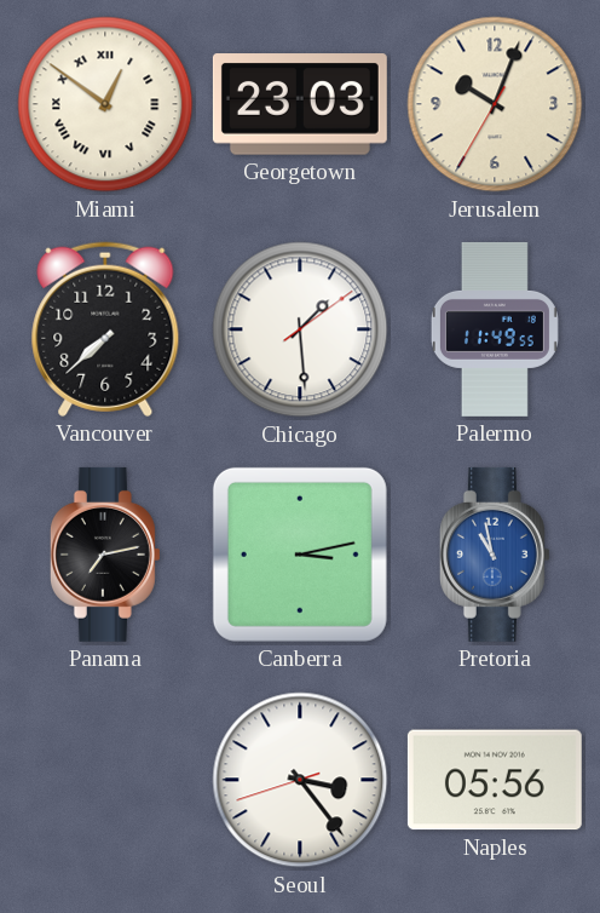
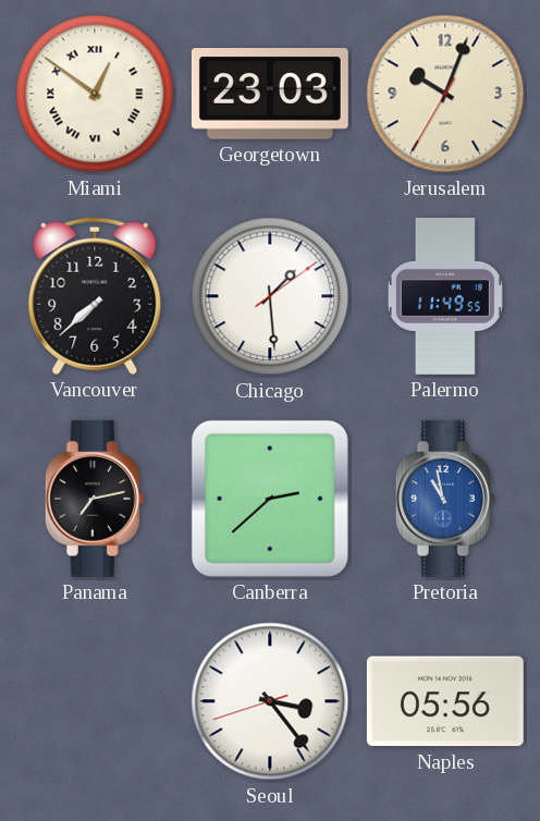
Canberra: 3:13 -> 2:38
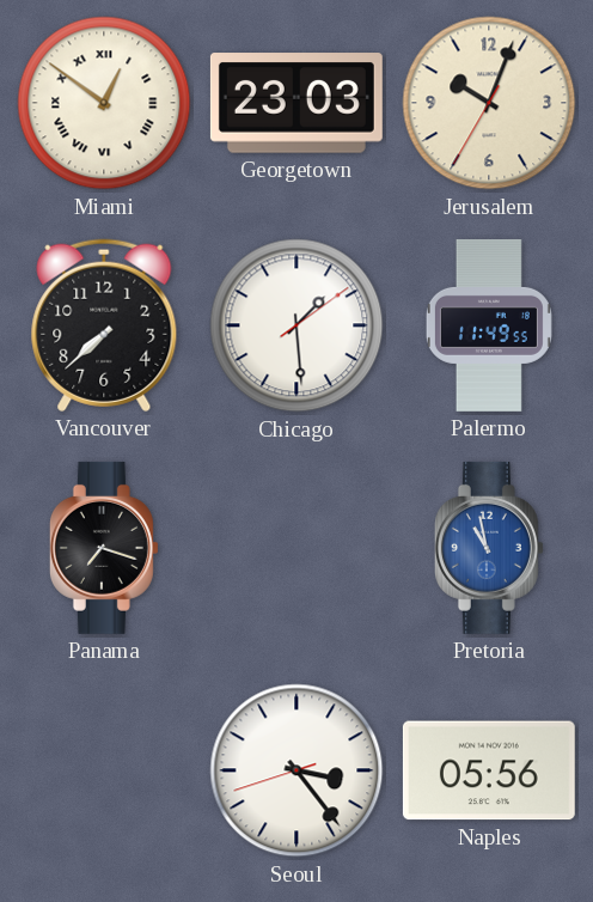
Panama: 7:13 -> 7:18
Canberra: 2:38 -> none
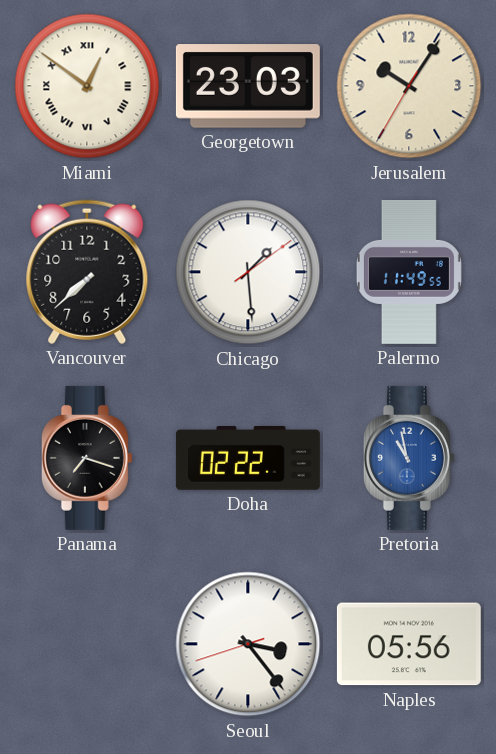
Jerusalem: 10:03 -> 10:05
Doha: none -> 02:22
